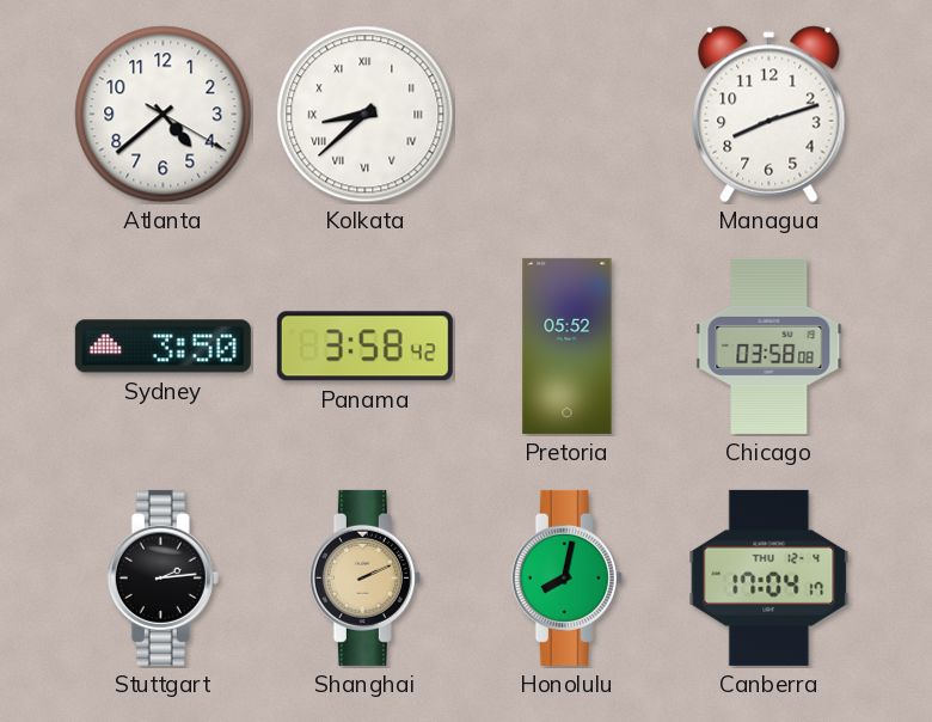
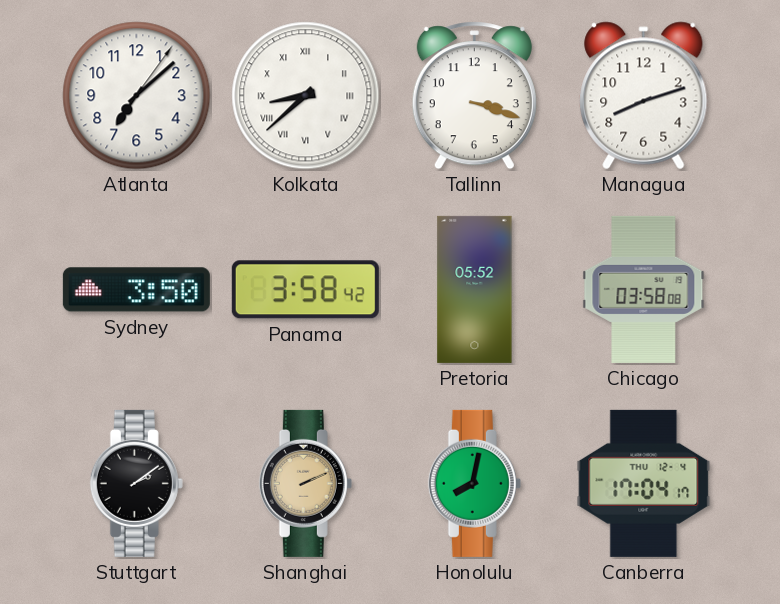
Atlanta: 4:38 -> 7:08
Tallinn: none -> 3:18
Stuttgart: 2:14 -> 2:09
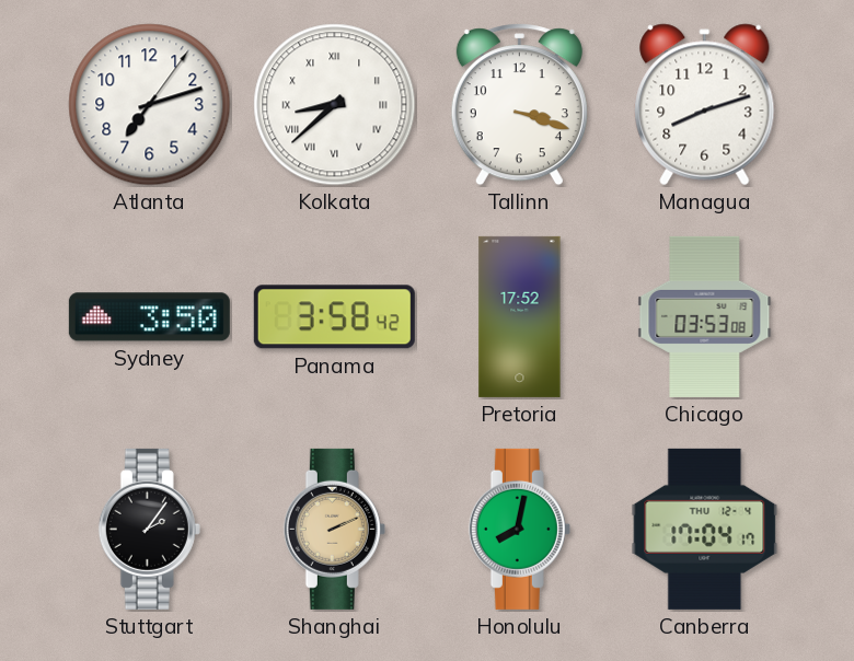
Atlanta: 7:08 -> 7:12
Pretoria: 05:52 -> 17:52
Chicago: 03:58 -> 03:53
Stuttgart: 2:09 -> 2:06
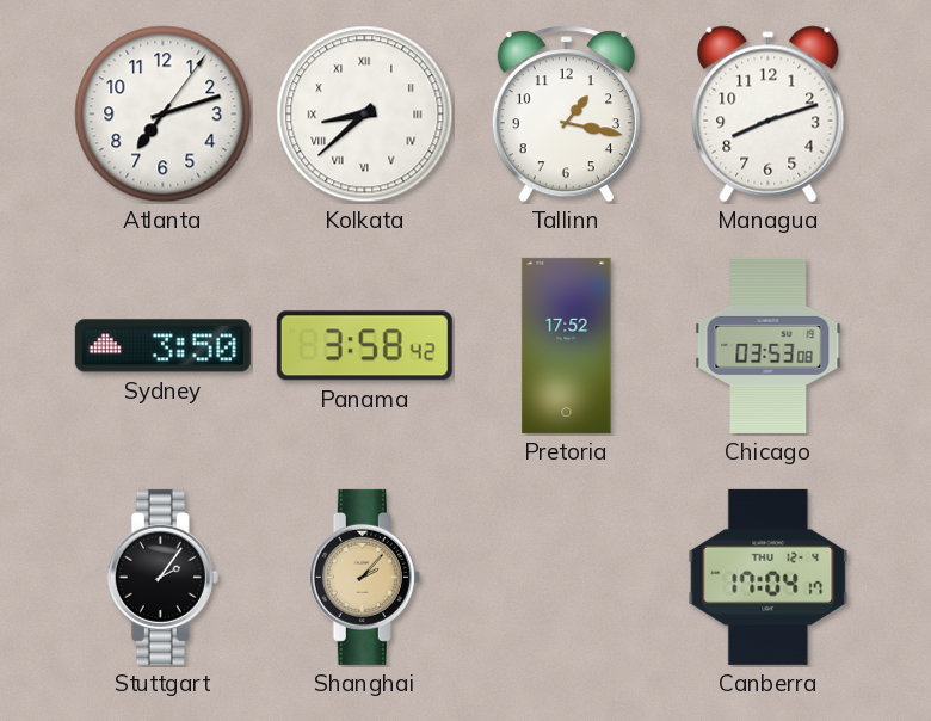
Tallinn: 3:18 -> 1:17
Shanghai: 2:11 -> 2:07
Honolulu: 8:02 -> none
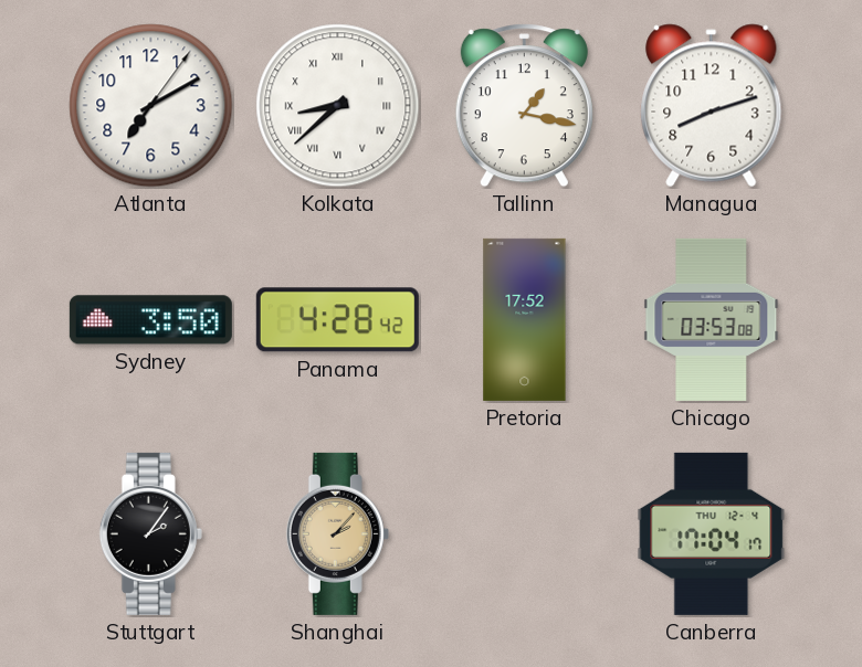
Atlanta: 7:12 -> 7:10
Panama: 3:58 -> 4:28
